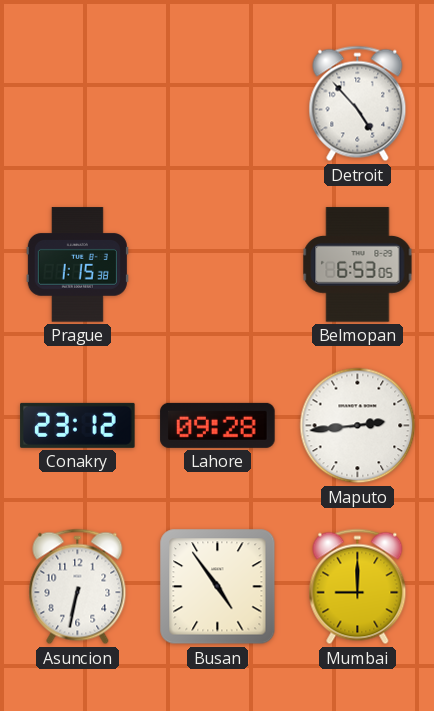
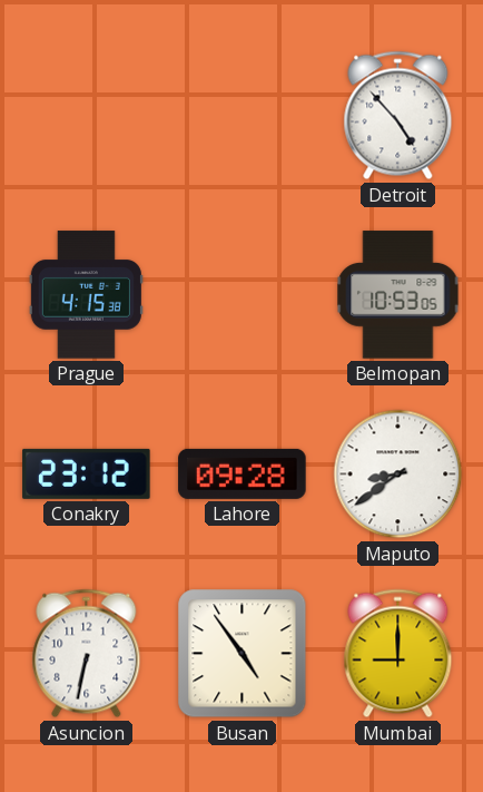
Prague: 1:15 -> 4:15
Belmopan: 6:53 -> 10:53
Maputo: 2:44 -> 8:39
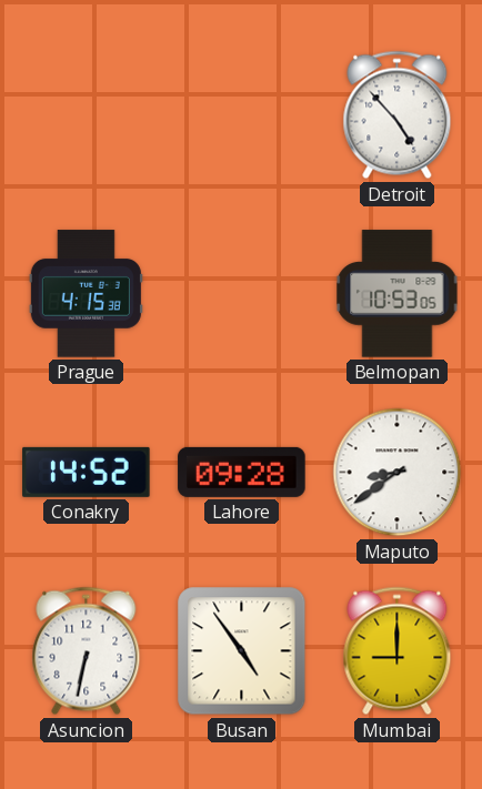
Conakry: 23:12 -> 14:52
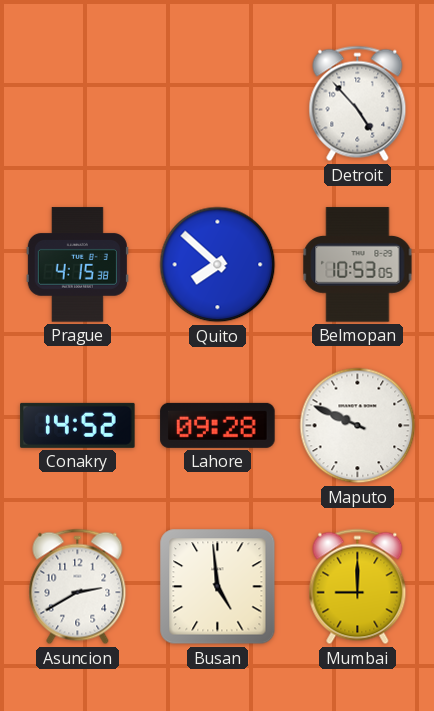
Quito: none -> 7:52
Maputo: 8:39 -> 9:49
Asuncion: 6:32 -> 2:40
Busan: 4:54 -> 4:59
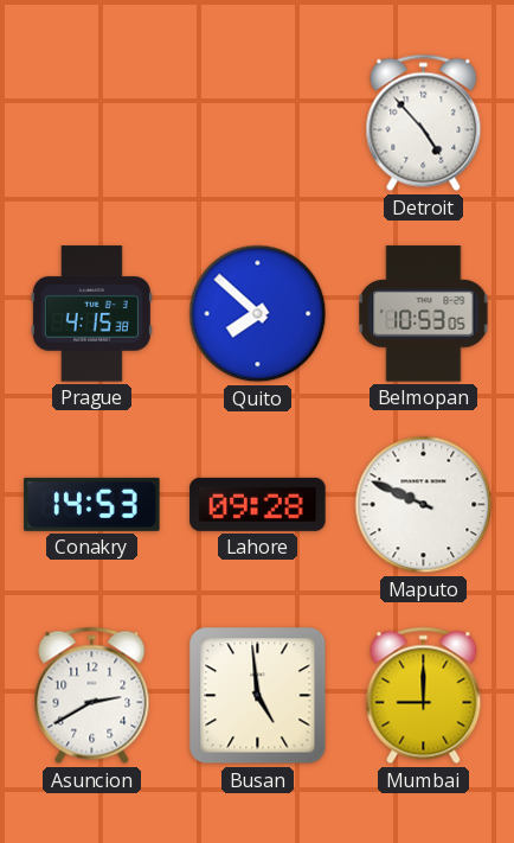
Conakry: 14:52 -> 14:53
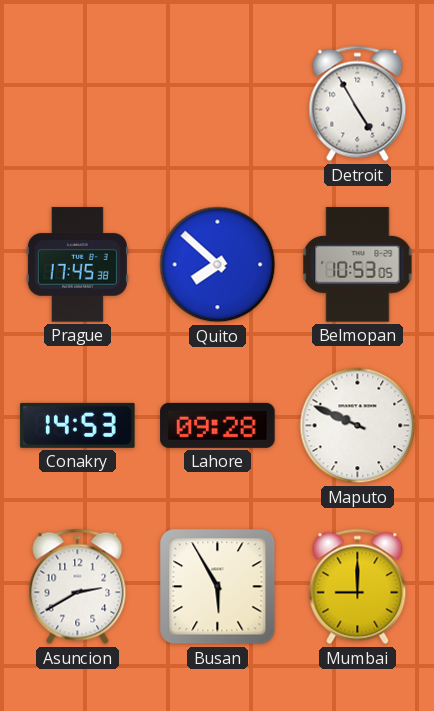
Detroit: 4:53 -> 4:55
Prague: 4:15 -> 17:45
Busan: 4:59 -> 5:55
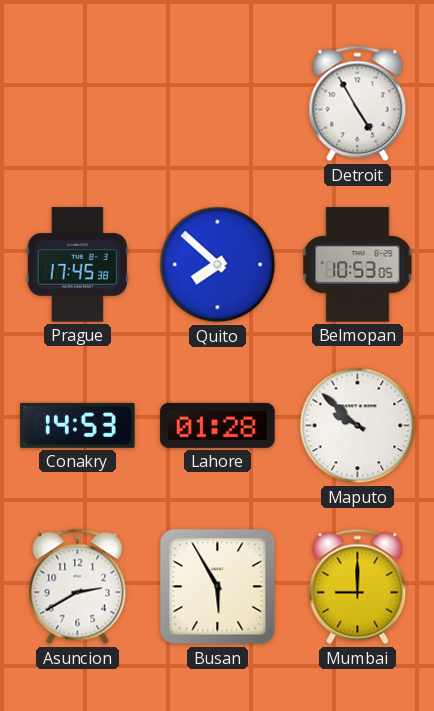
Lahore: 09:28 -> 01:28
Maputo: 9:49 -> 9:52
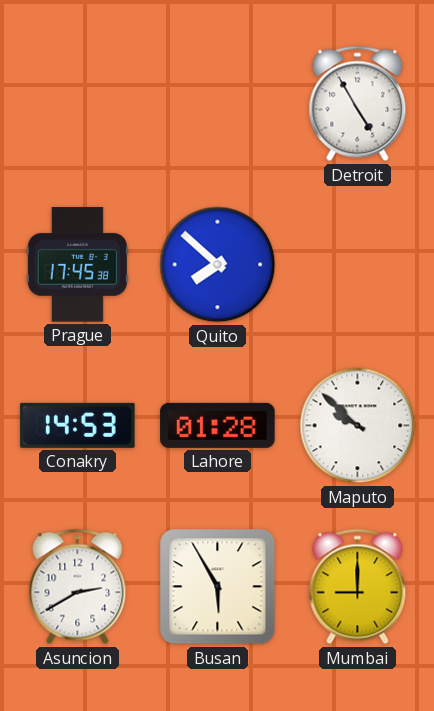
Belmopan: 10:53 -> none
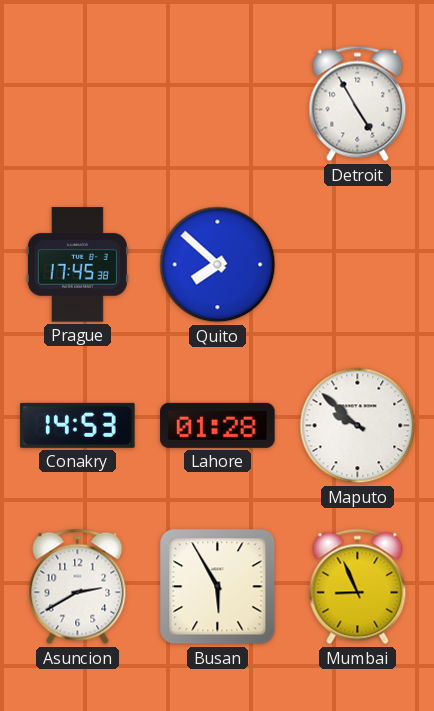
Mumbai: 9:00 -> 8:56
